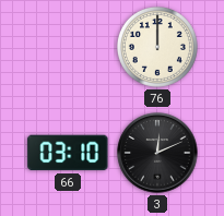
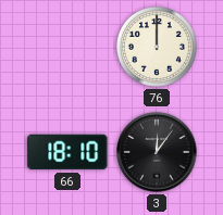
66: 03:10 -> 18:10
3: 12:11 -> 12:06
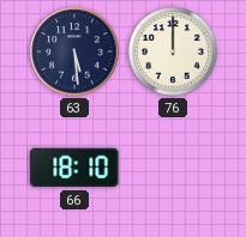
63: none -> 5:29
3: 12:06 -> none
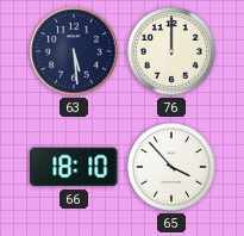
65: none -> 3:53
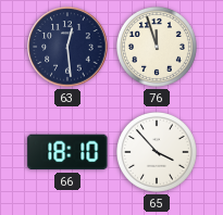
63: 5:29 -> 12:29
76: 12:00 -> 11:57
